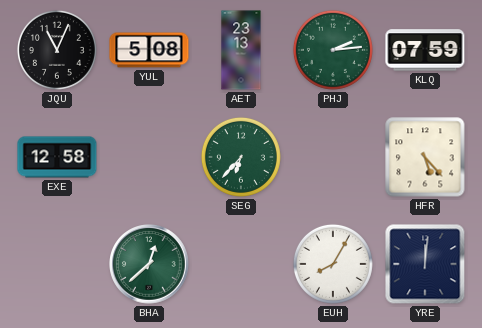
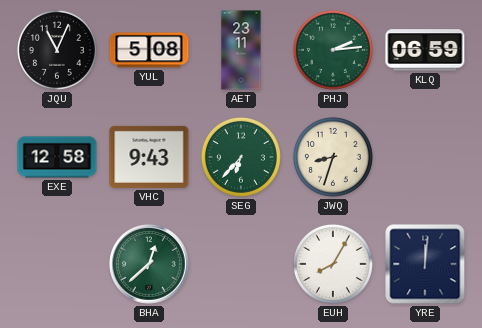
AET: 23:13 -> 23:11
KLQ: 07:59 -> 06:59
VHC: none -> 9:43
JWQ: none -> 8:33
HFR: 5:23 -> none
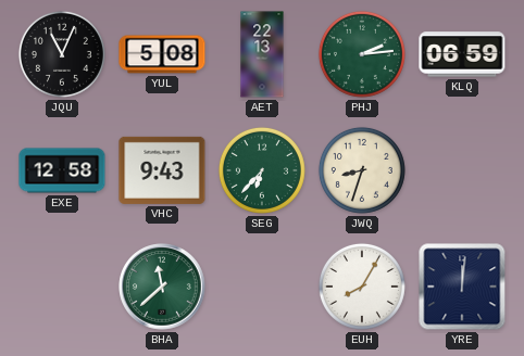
AET: 23:11 -> 22:13
BHA: 12:38 -> 11:38
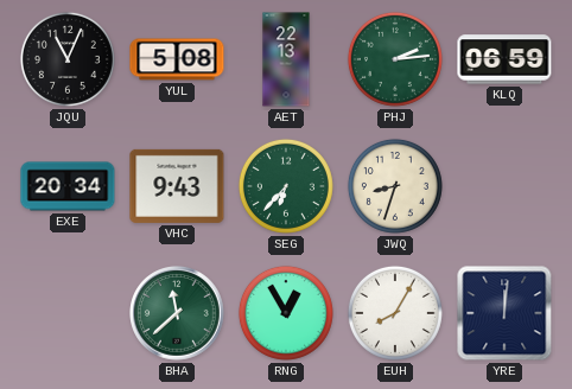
EXE: 12:58 -> 20:34
RNG: none -> 12:55
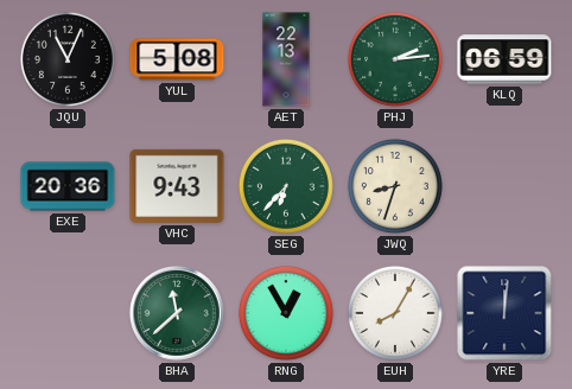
EXE: 20:34 -> 20:36
